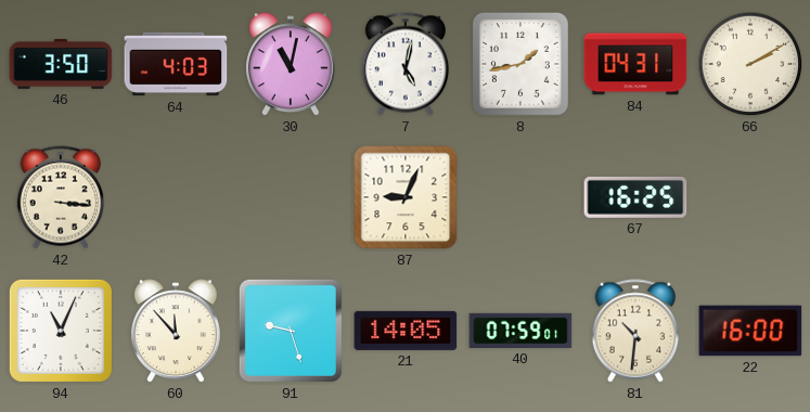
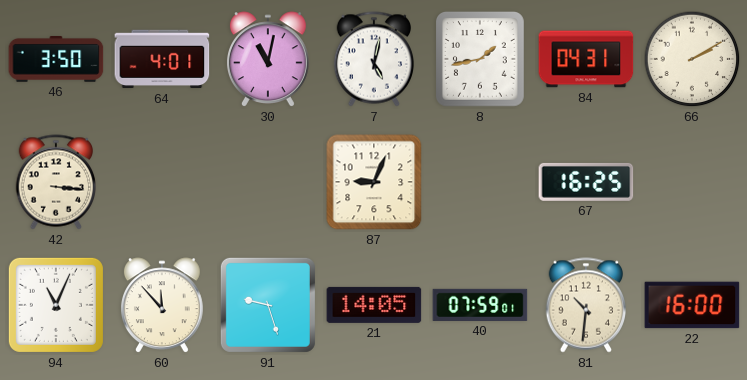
64: 4:03 -> 4:01
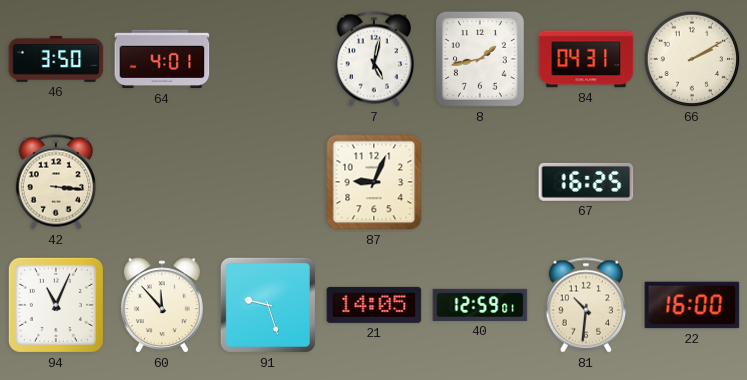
30: 11:02 -> none
40: 07:59 -> 12:59
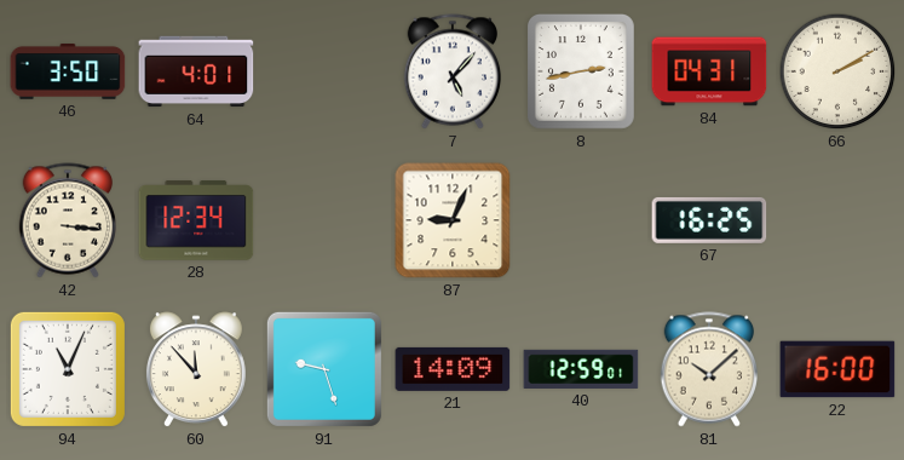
7: 5:02 -> 5:07
8: 1:43 -> 2:43
28: none -> 12:34
21: 14:05 -> 14:09
81: 10:31 -> 10:08
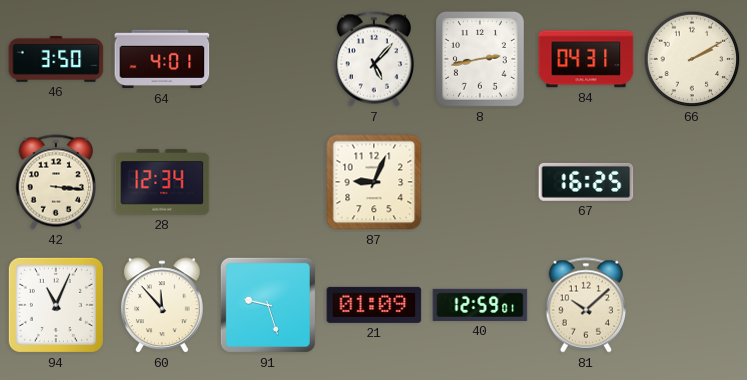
21: 14:09 -> 01:09
22: 16:00 -> none
